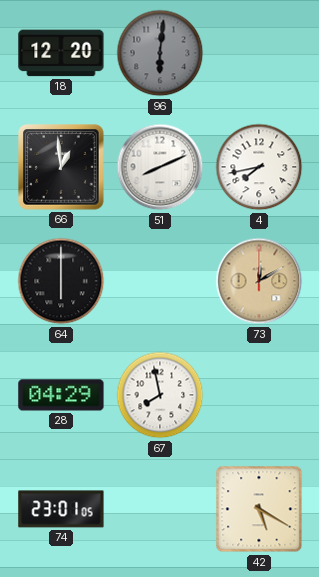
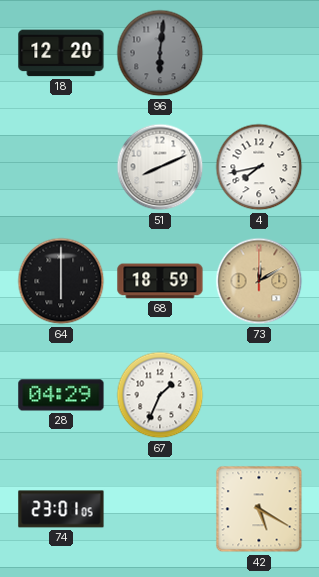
66: 12:59 -> none
68: none -> 18:59
67: 7:58 -> 1:34
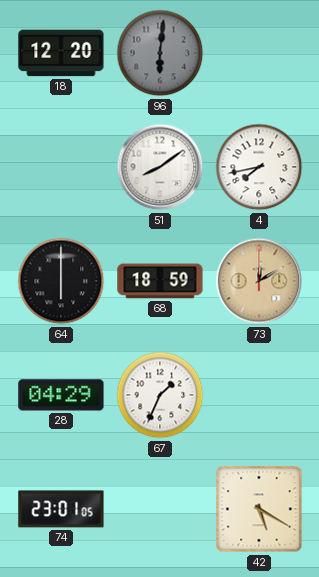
51: 8:11 -> 8:09
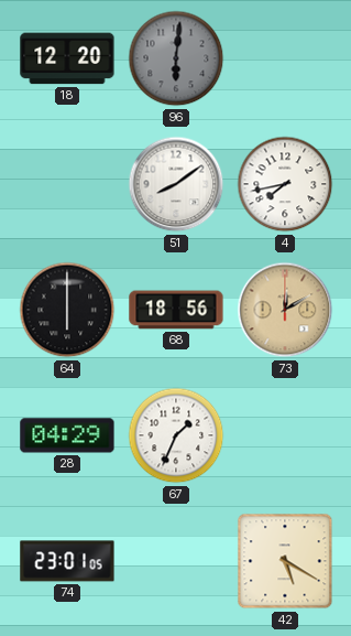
68: 18:59 -> 18:56
